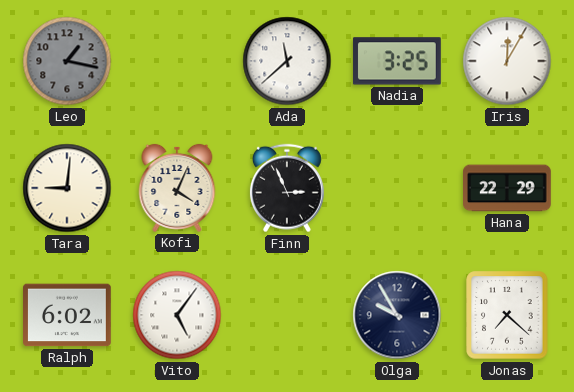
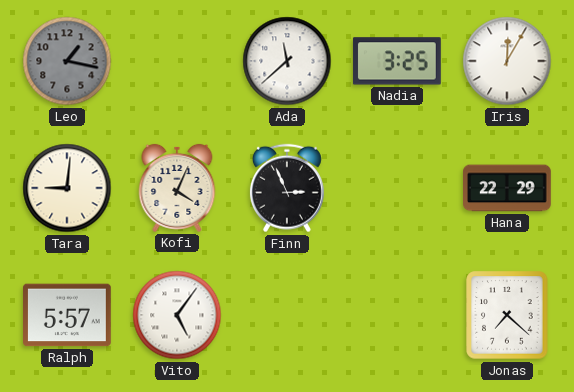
Ralph: 6:02 -> 5:57
Olga: 9:55 -> none
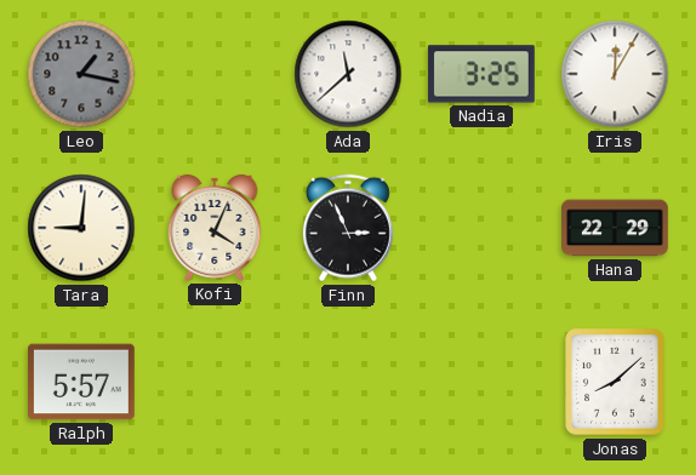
Vito: 5:06 -> none
Jonas: 7:22 -> 8:08
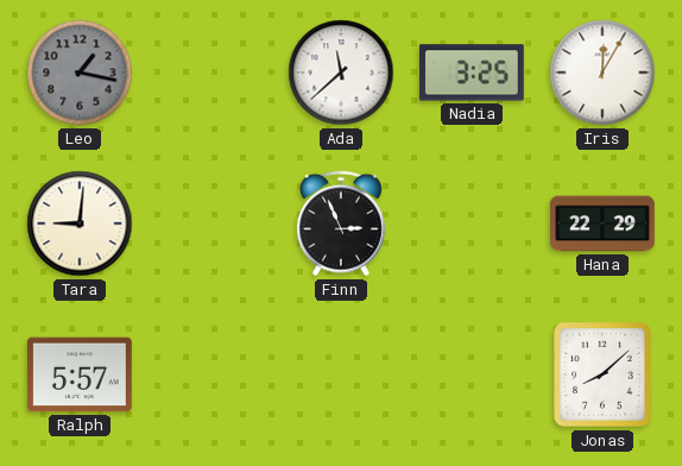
Kofi: 4:04 -> none
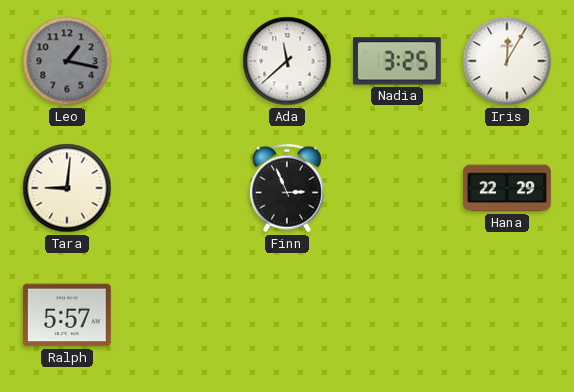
Jonas: 8:08 -> none
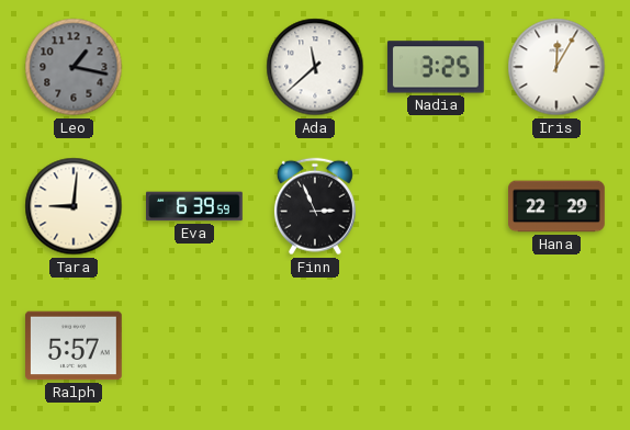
Eva: none -> 6:39
